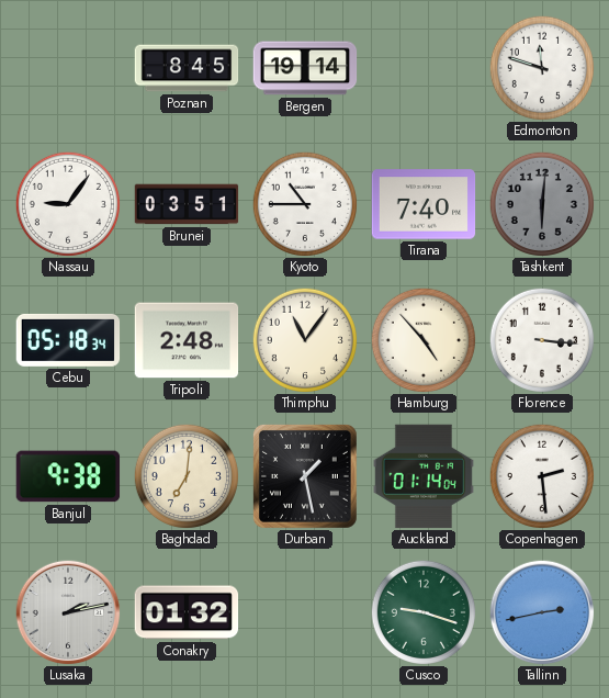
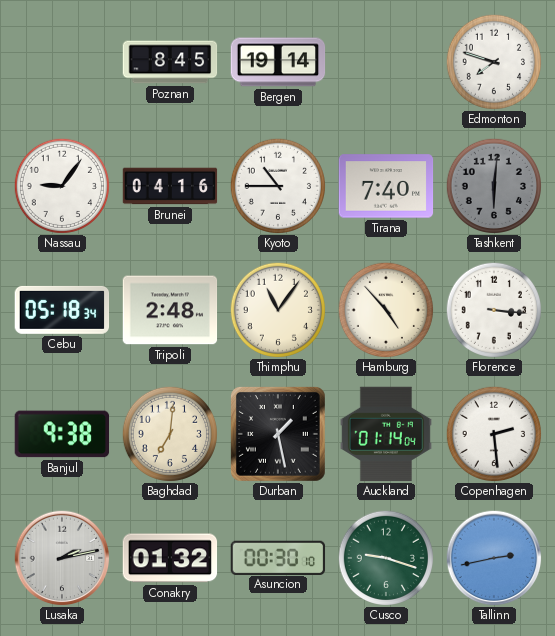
Edmonton: 11:48 -> 7:48
Brunei: 03:51 -> 04:16
Asuncion: none -> 00:30
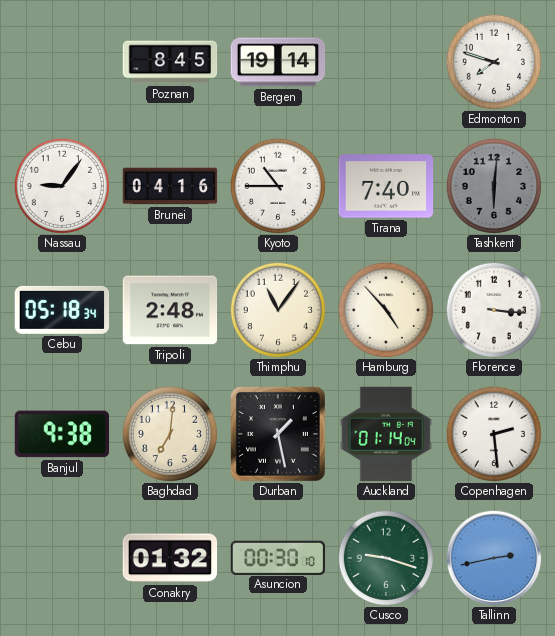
Lusaka: 2:13 -> none
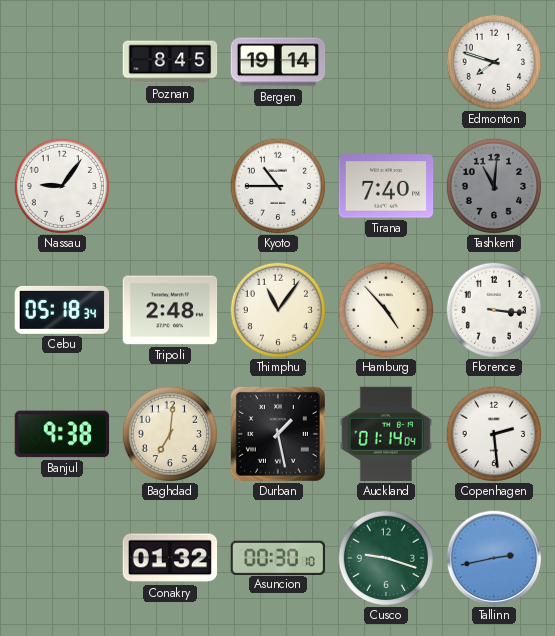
Brunei: 04:16 -> none
Tashkent: 6:01 -> 11:01
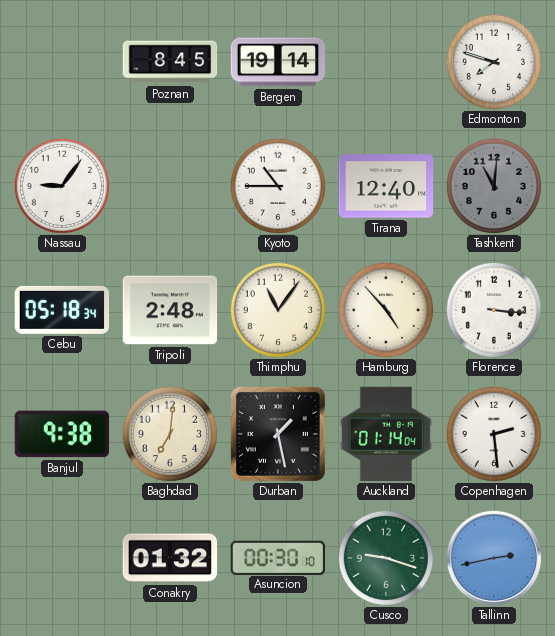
Tirana: 7:40 -> 12:40
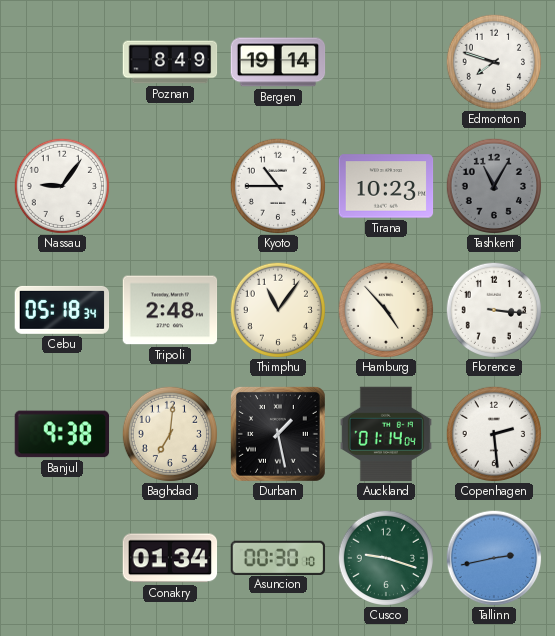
Poznan: 8:45 -> 8:49
Tirana: 12:40 -> 10:23
Tashkent: 11:01 -> 11:05
Conakry: 01:32 -> 01:34
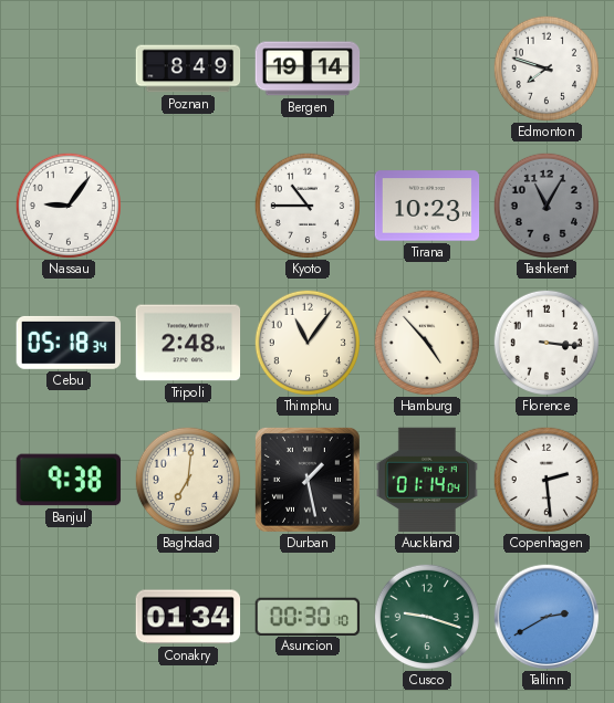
Tallinn: 2:43 -> 2:40
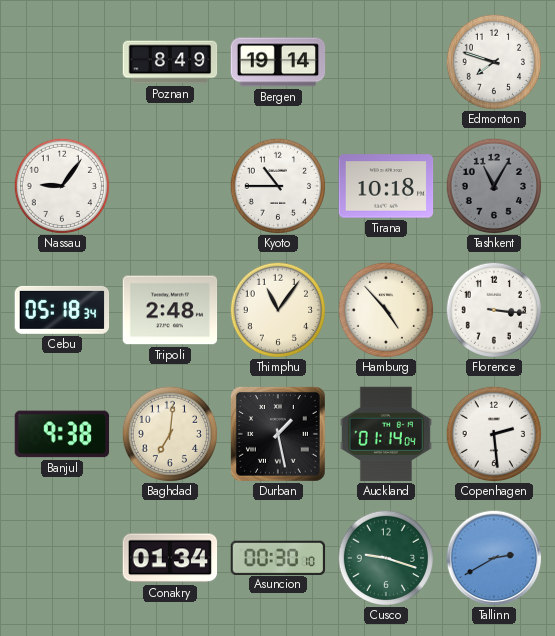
Tirana: 10:23 -> 10:18
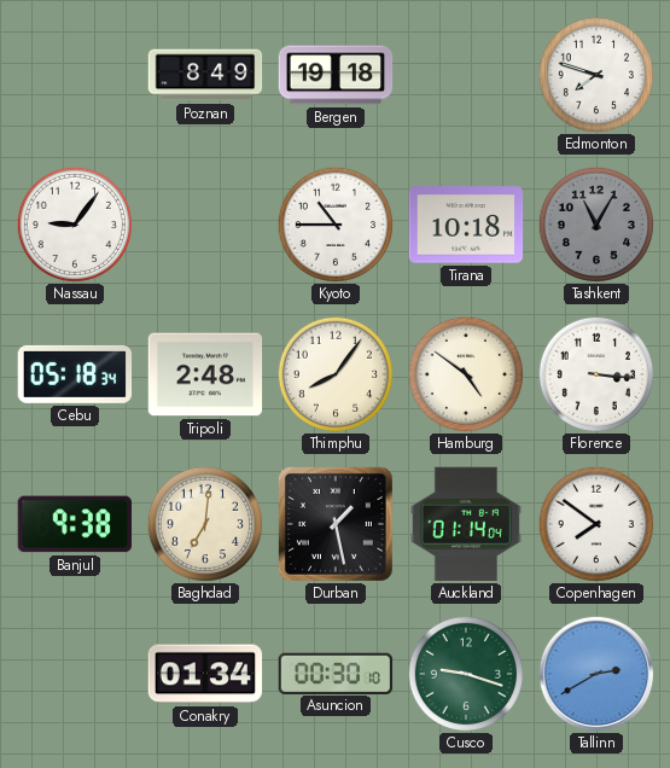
Bergen: 19:14 -> 19:18
Thimphu: 11:06 -> 8:06
Hamburg: 4:53 -> 4:51
Copenhagen: 2:29 -> 7:51
